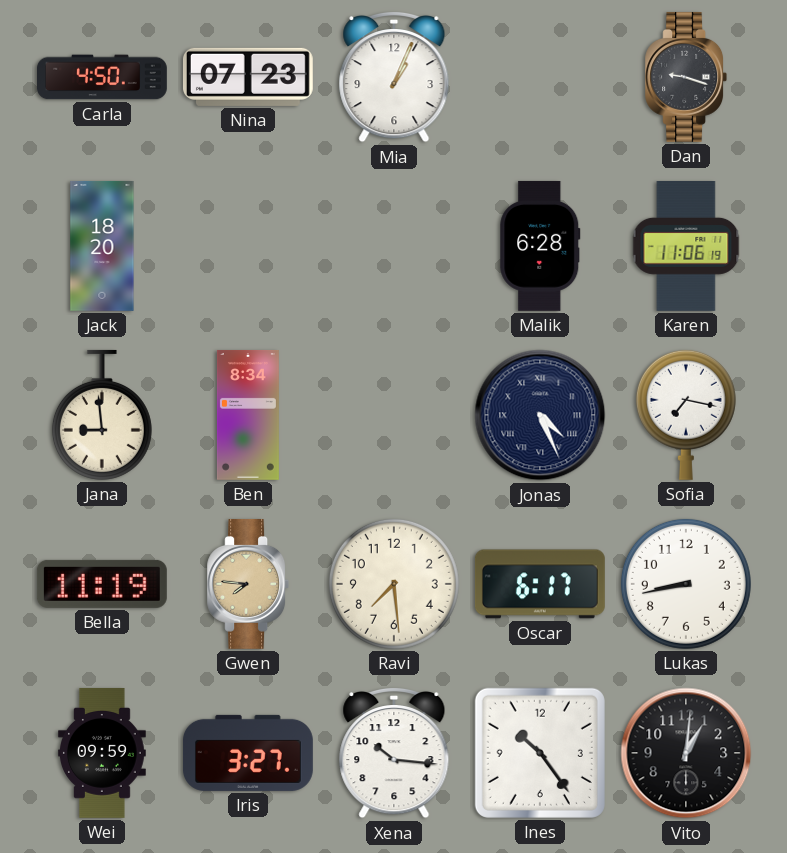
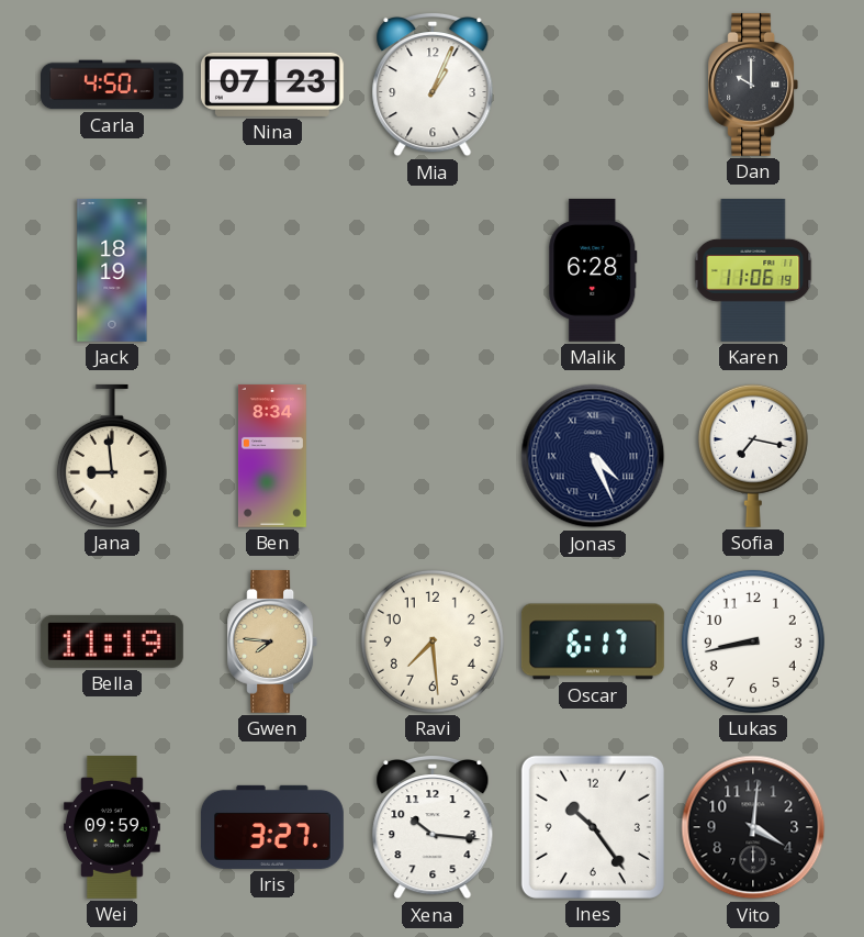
Dan: 9:18 -> 10:00
Jack: 18:20 -> 18:19
Vito: 1:01 -> 4:01
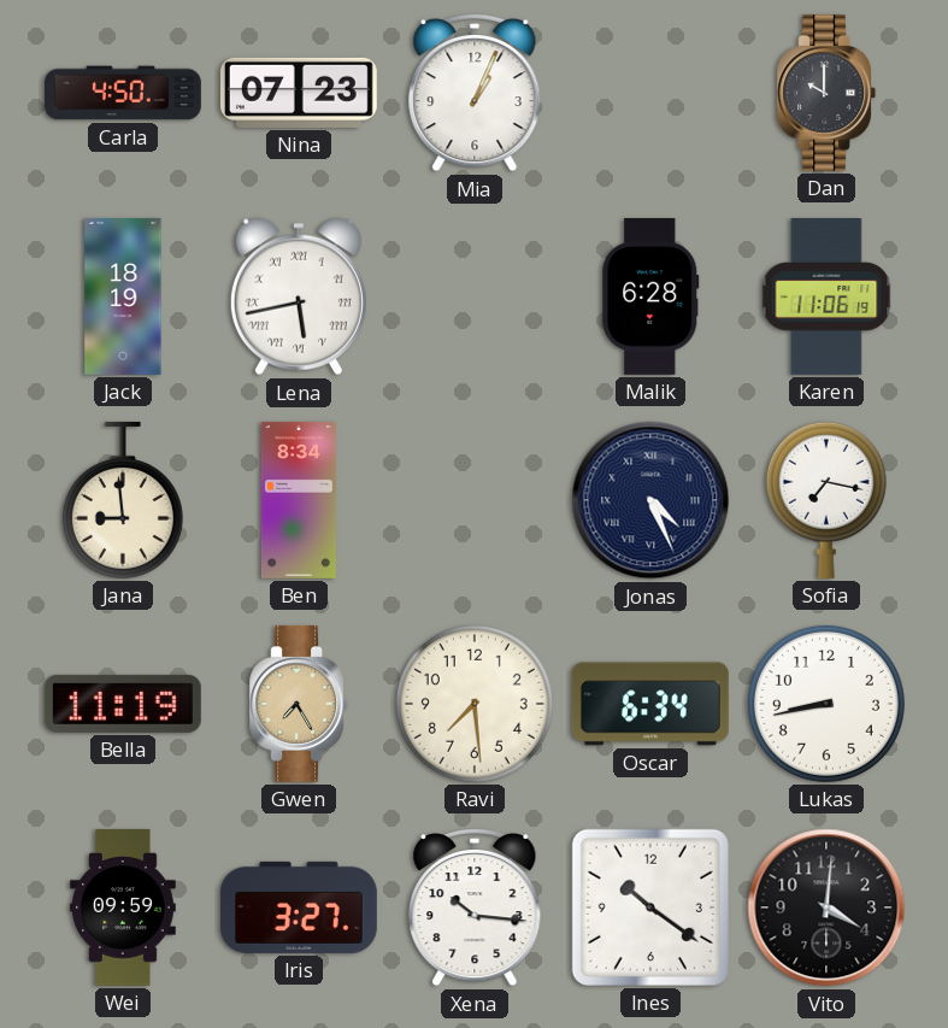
Lena: none -> 5:43
Gwen: 7:46 -> 7:25
Oscar: 6:17 -> 6:34
Ines: 10:24 -> 10:21
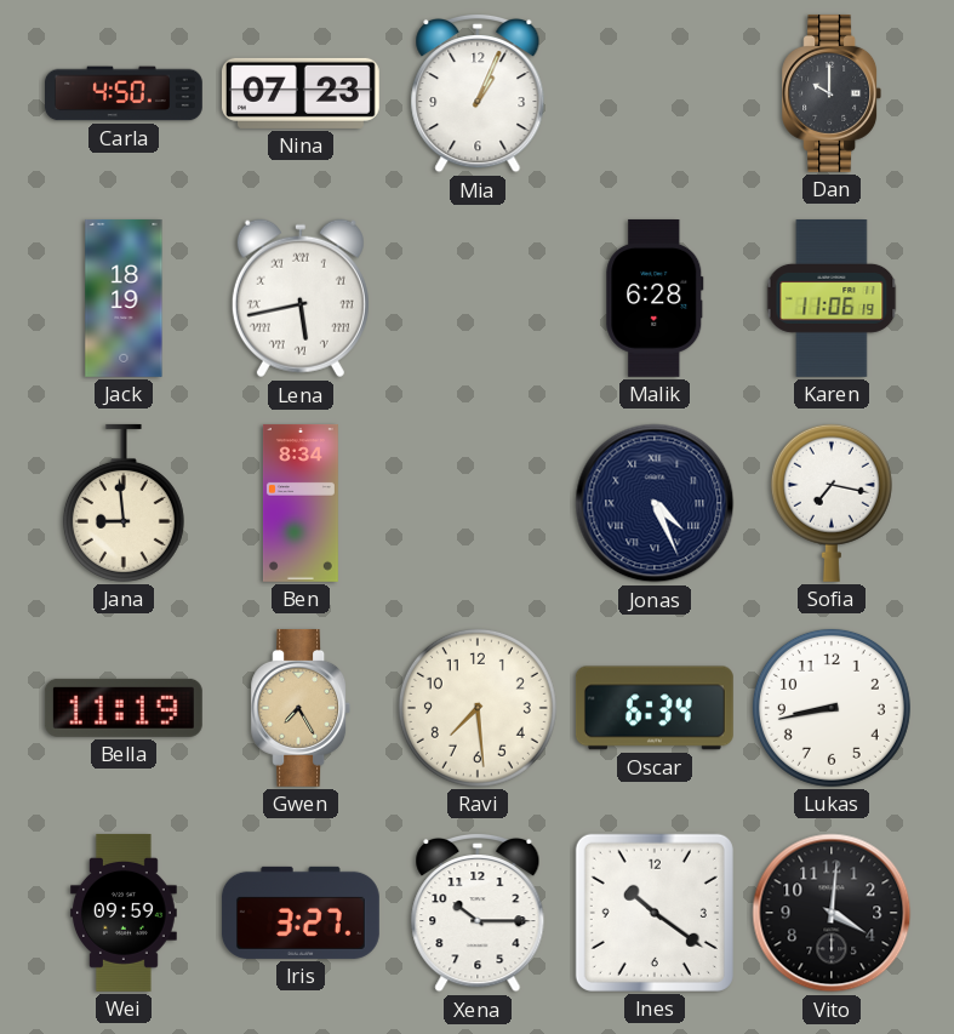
Xena: 10:16 -> 10:15
